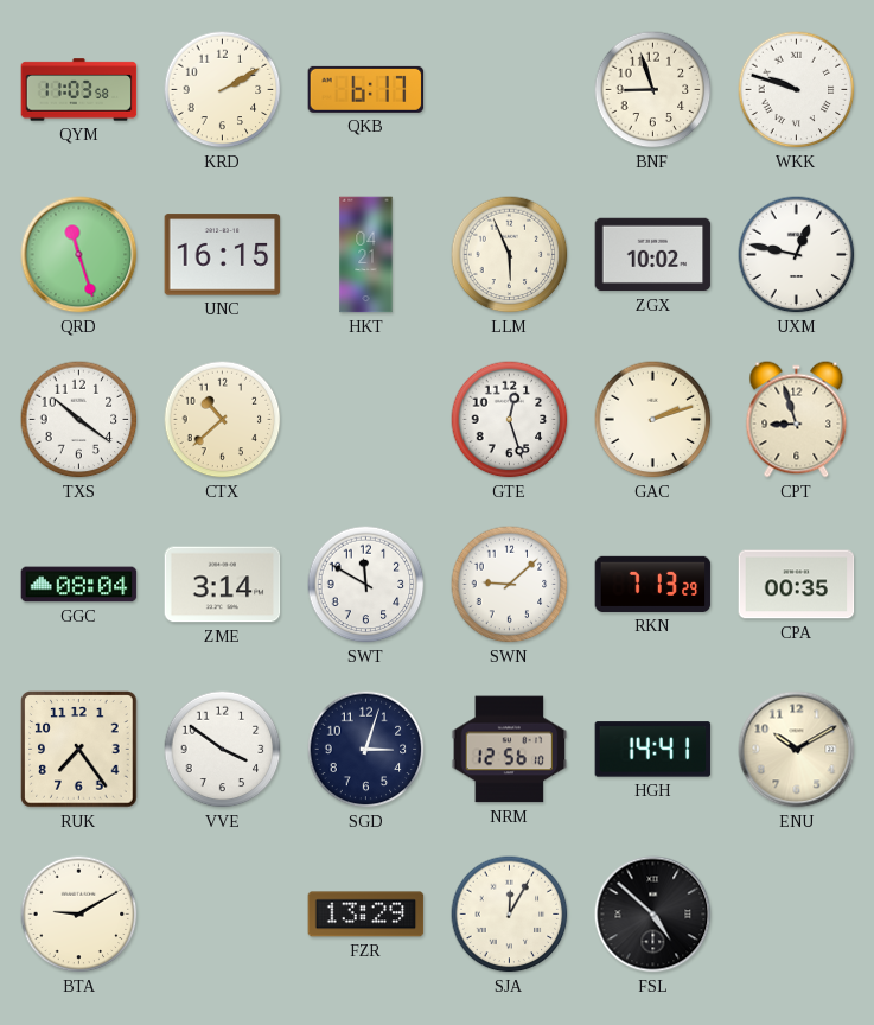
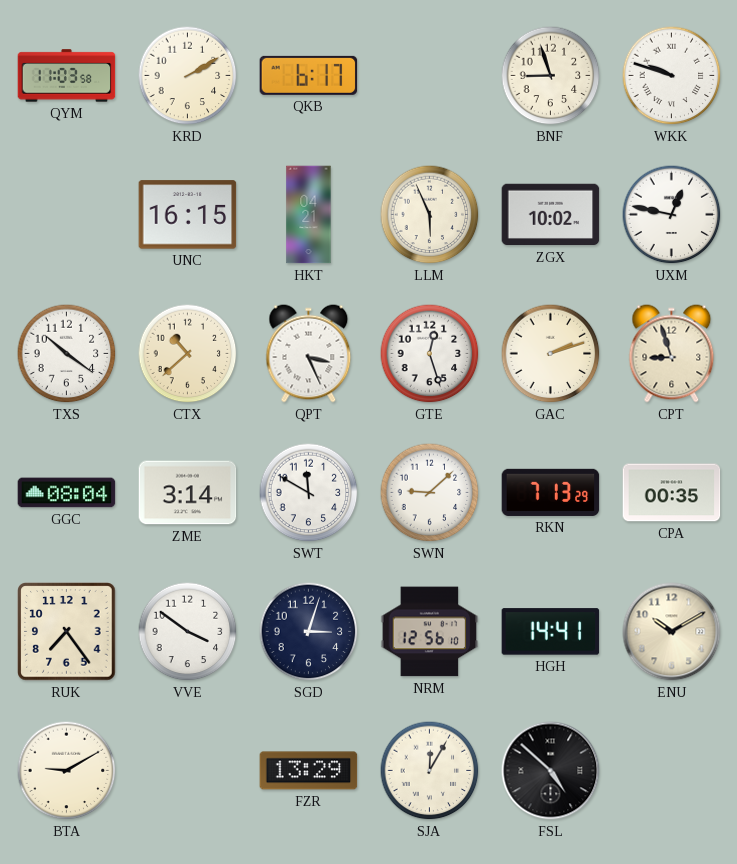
QRD: 11:27 -> none
QPT: none -> 3:26
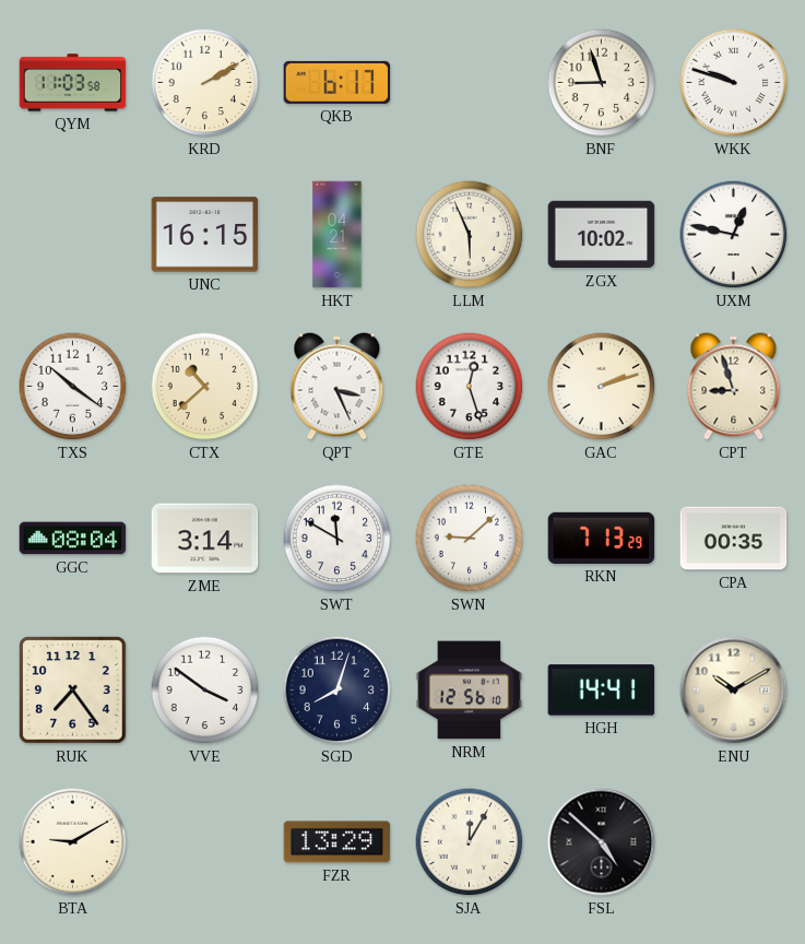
SGD: 3:03 -> 8:03
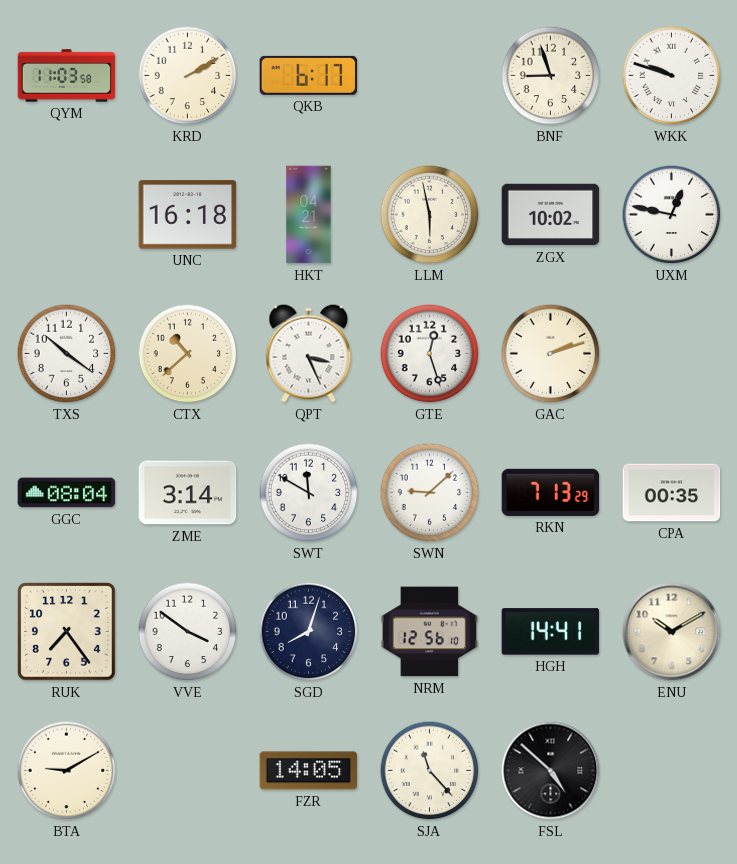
UNC: 16:15 -> 16:18
LLM: 5:56 -> 5:58
CPT: 8:57 -> none
FZR: 13:29 -> 14:05
SJA: 12:05 -> 11:23
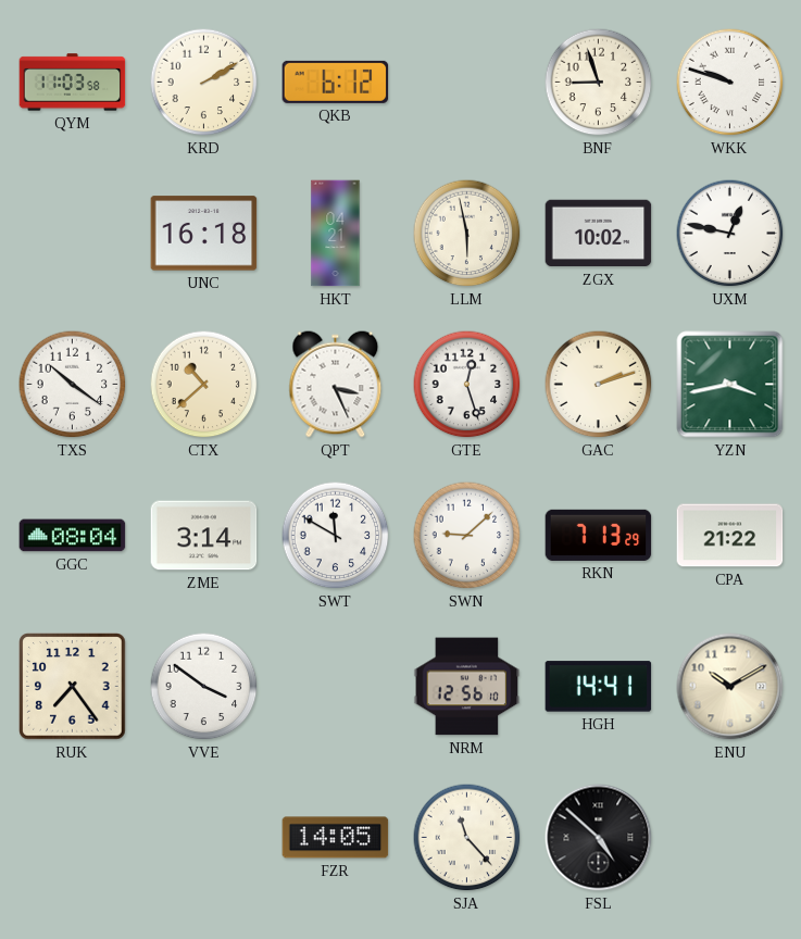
QKB: 6:17 -> 6:12
YZN: none -> 3:43
CPA: 00:35 -> 21:22
SGD: 8:03 -> none
BTA: 9:10 -> none
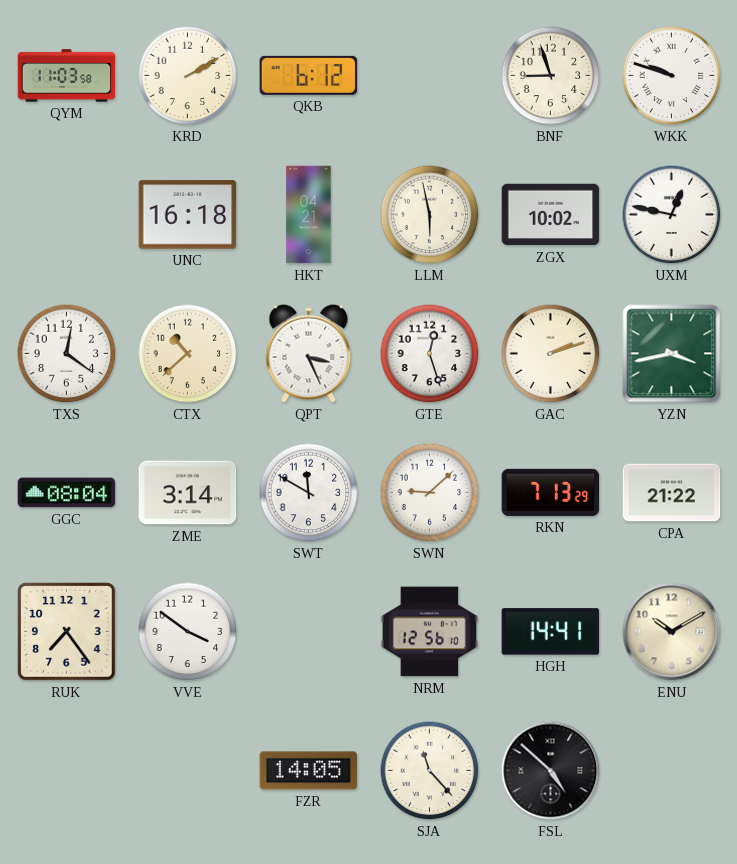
TXS: 10:21 -> 12:21
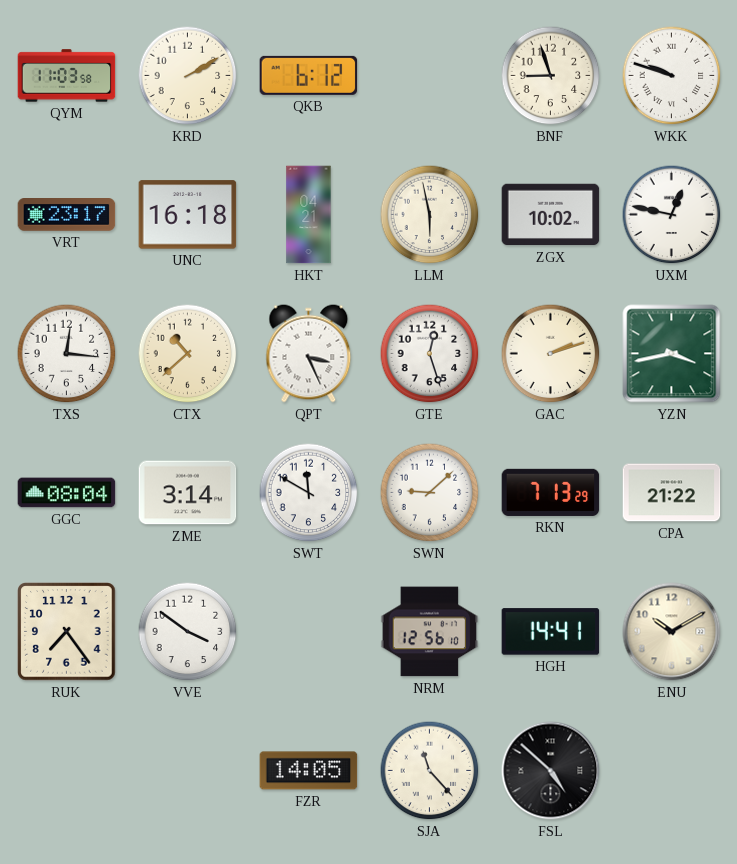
VRT: none -> 23:17
TXS: 12:21 -> 12:16
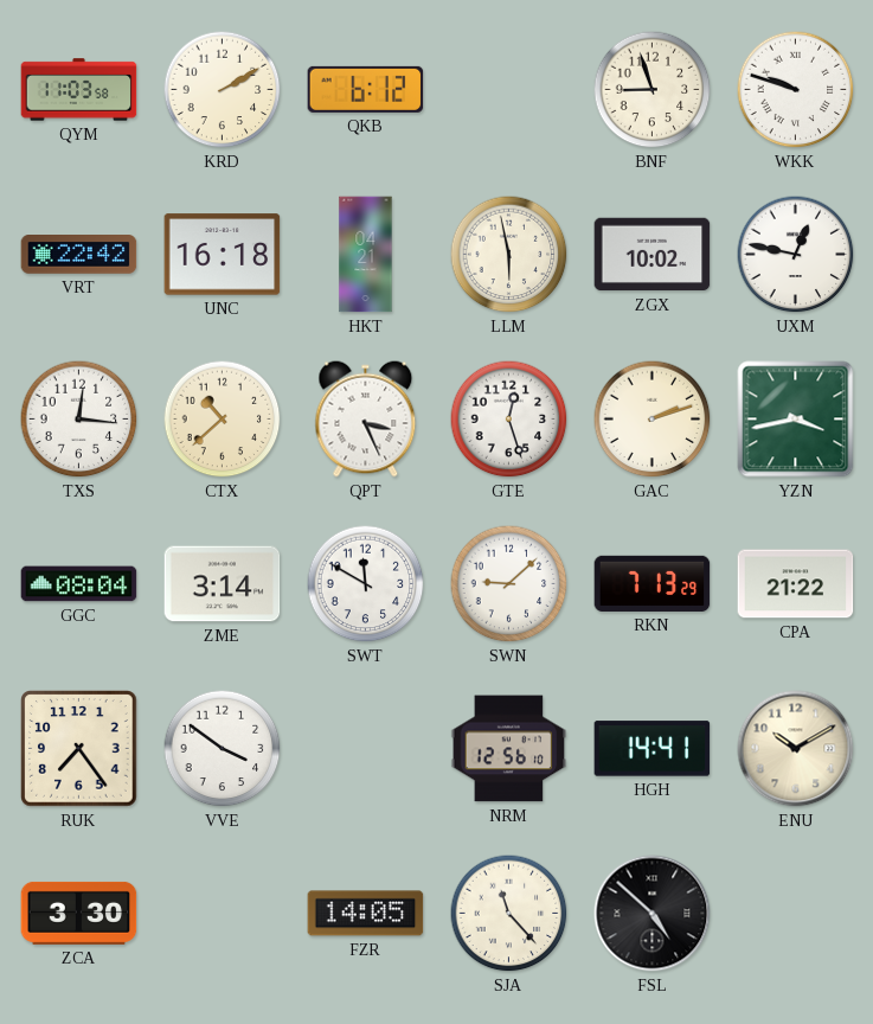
VRT: 23:17 -> 22:42
ZCA: none -> 3:30
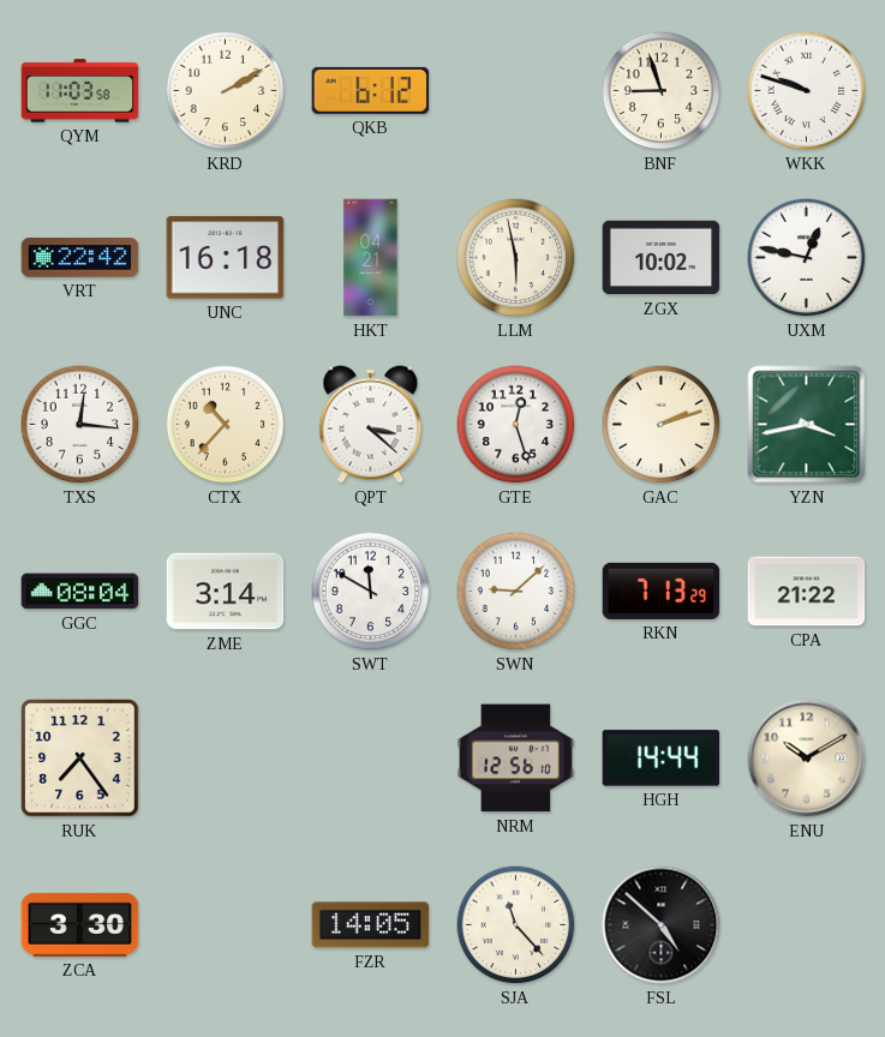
CTX: 10:38 -> 10:37
QPT: 3:26 -> 3:22
VVE: 3:51 -> none
HGH: 14:41 -> 14:44
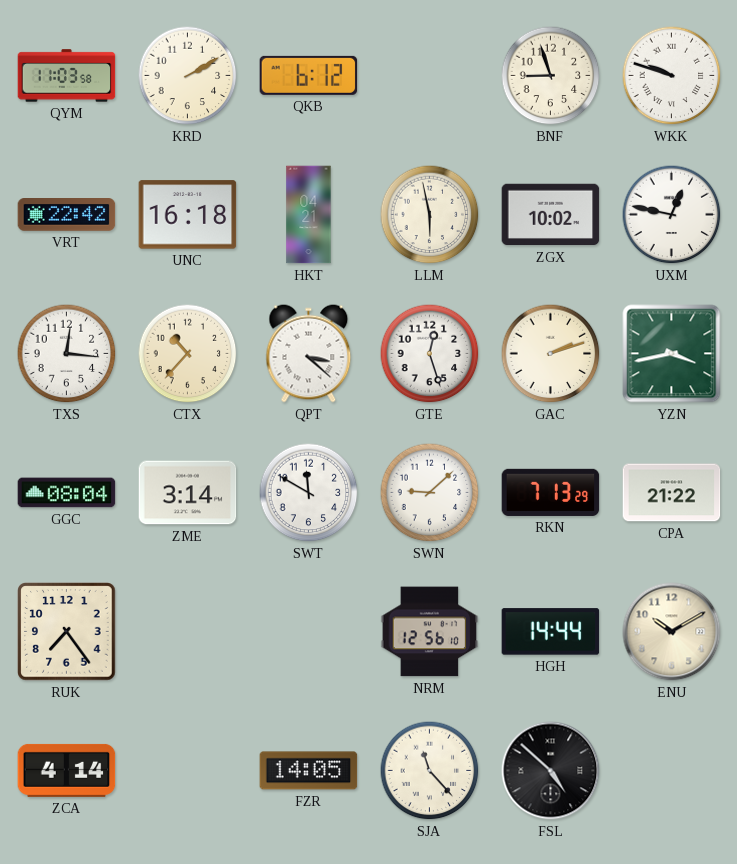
ZCA: 3:30 -> 4:14
